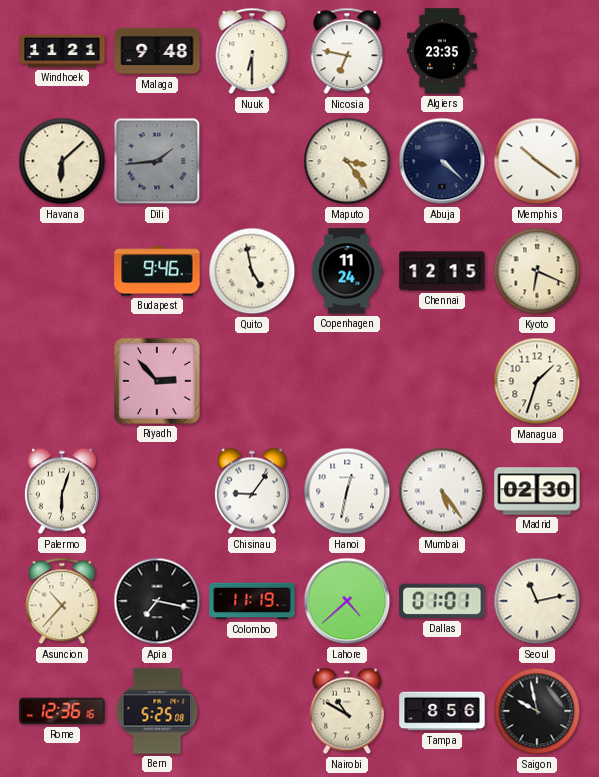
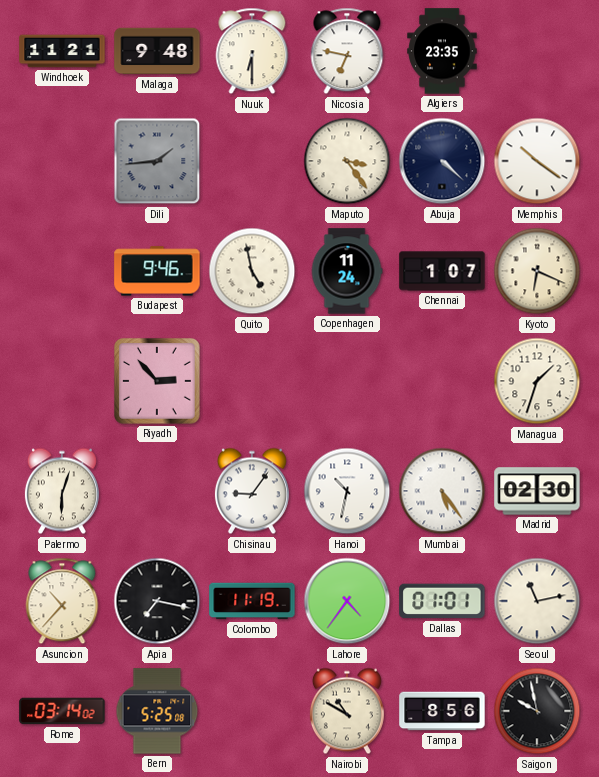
Havana: 6:08 -> none
Chennai: 12:15 -> 1:07
Hanoi: 12:32 -> 10:32
Lahore: 4:38 -> 4:36
Rome: 12:36 -> 03:14
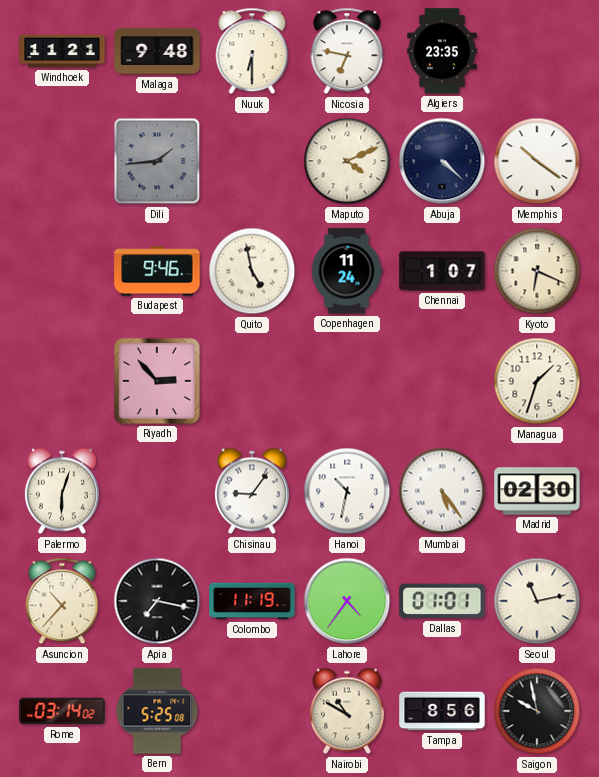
Maputo: 3:24 -> 4:11
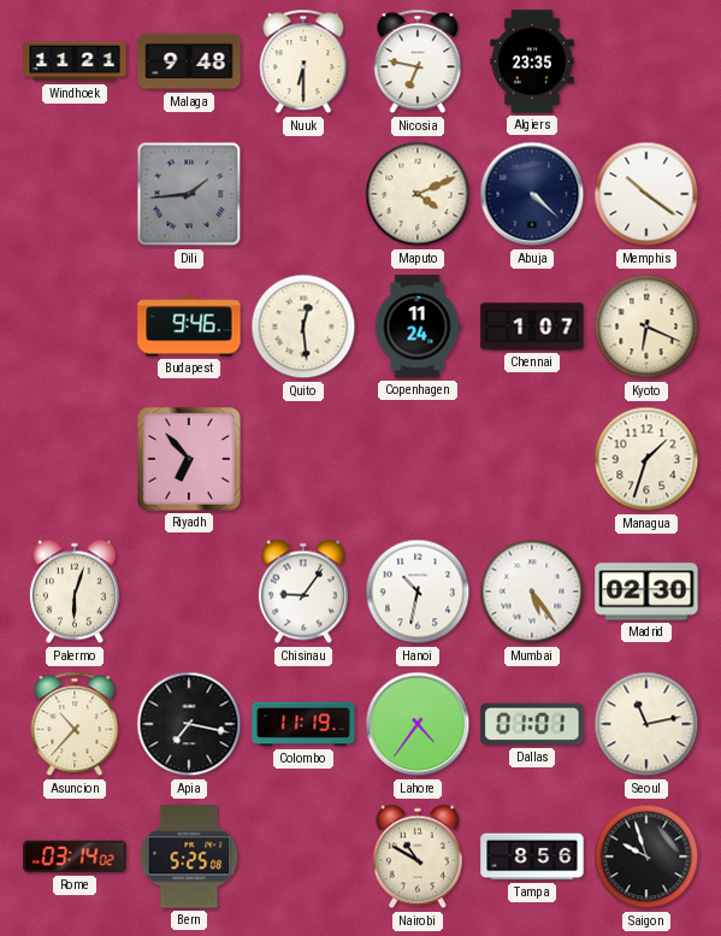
Quito: 4:58 -> 12:29
Riyadh: 2:53 -> 6:53
Saigon: 9:58 -> 9:57
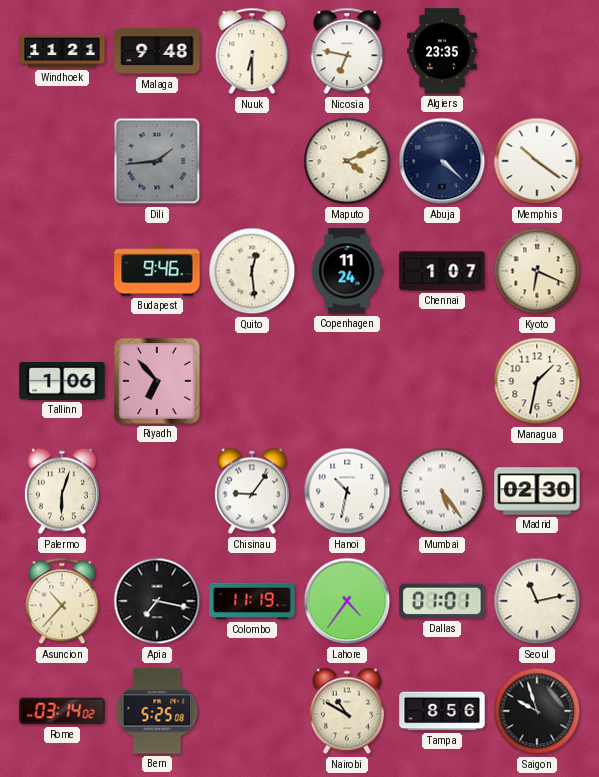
Tallinn: none -> 1:06
Managua: 1:33 -> 1:32
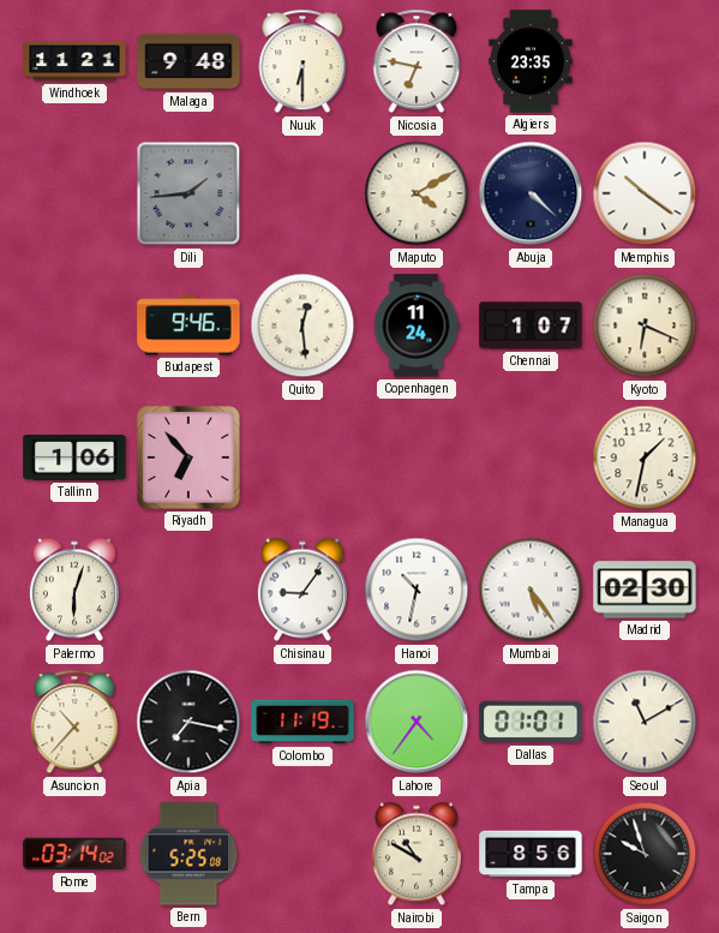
Maputo: 4:11 -> 4:10
Seoul: 11:13 -> 11:10
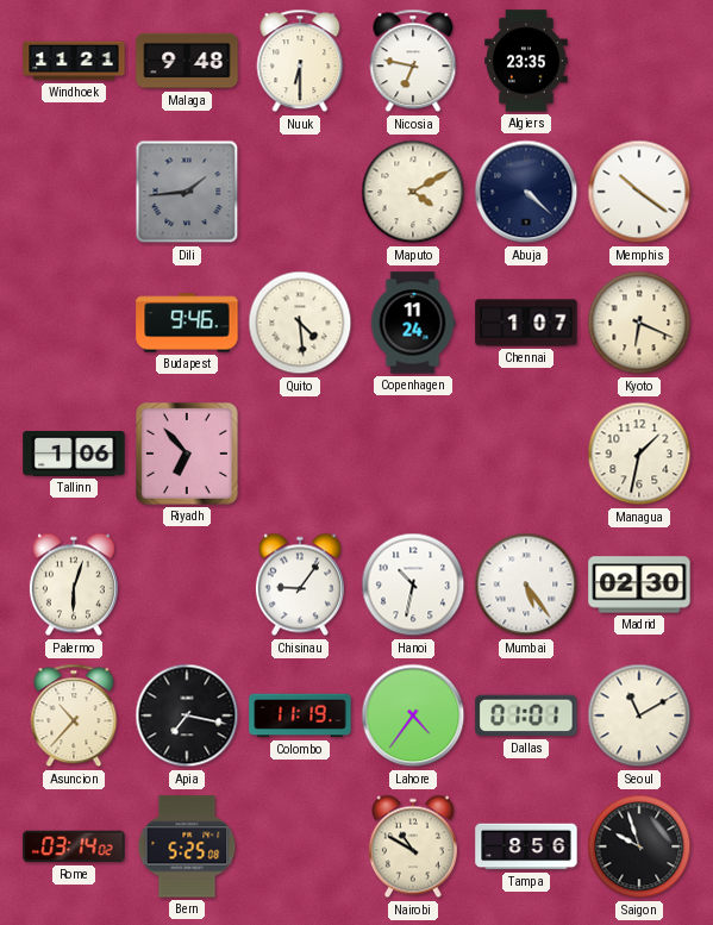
Quito: 12:29 -> 4:29
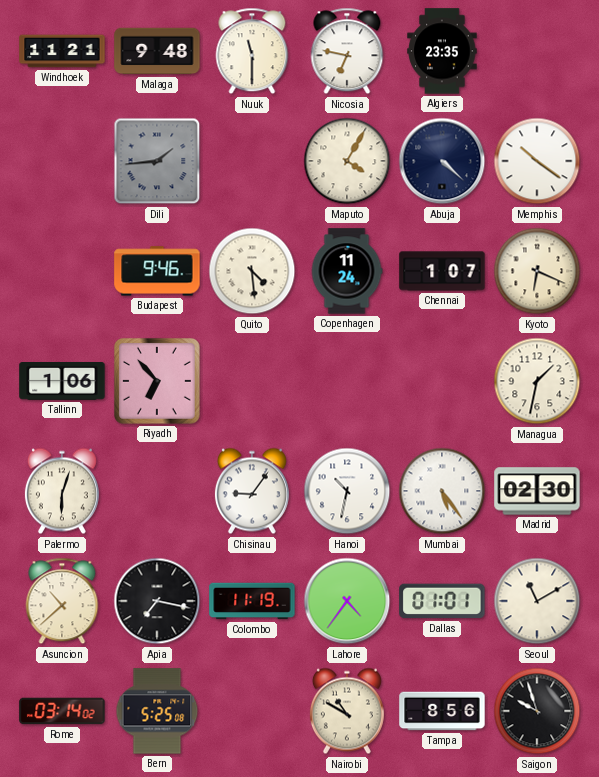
Nuuk: 6:30 -> 11:30
Maputo: 4:10 -> 4:05
Asuncion: 10:37 -> 10:38
